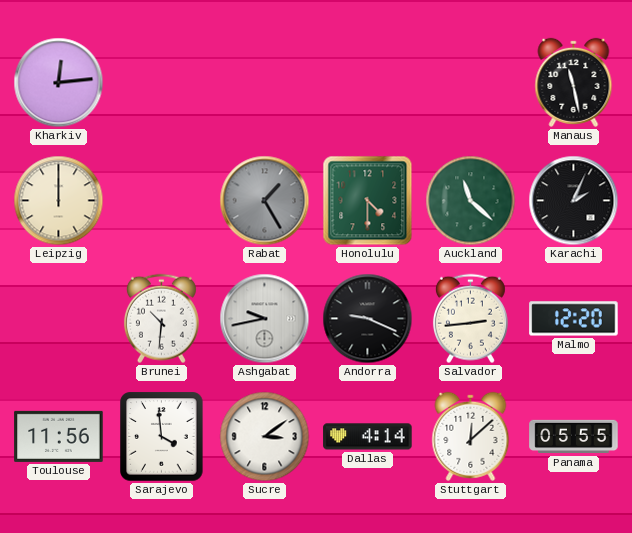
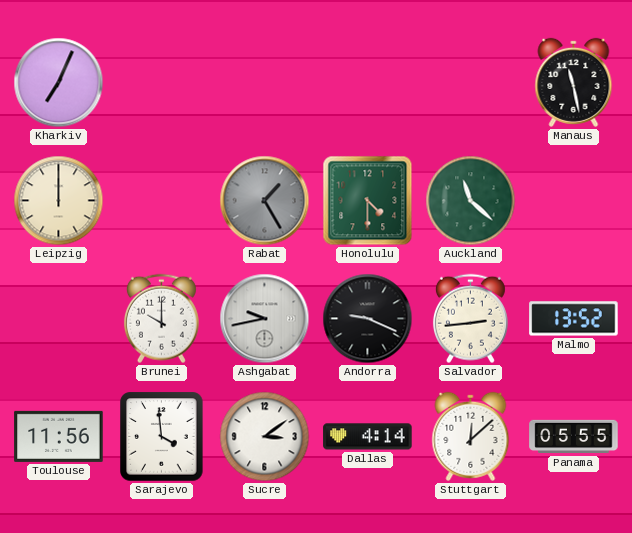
Kharkiv: 12:14 -> 7:04
Karachi: 2:04 -> none
Brunei: 10:31 -> 10:00
Malmo: 12:20 -> 13:52
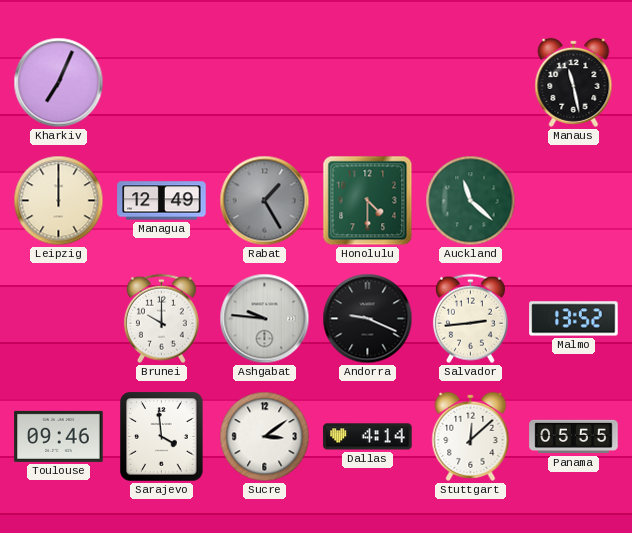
Managua: none -> 12:49
Ashgabat: 9:43 -> 9:46
Toulouse: 11:56 -> 09:46
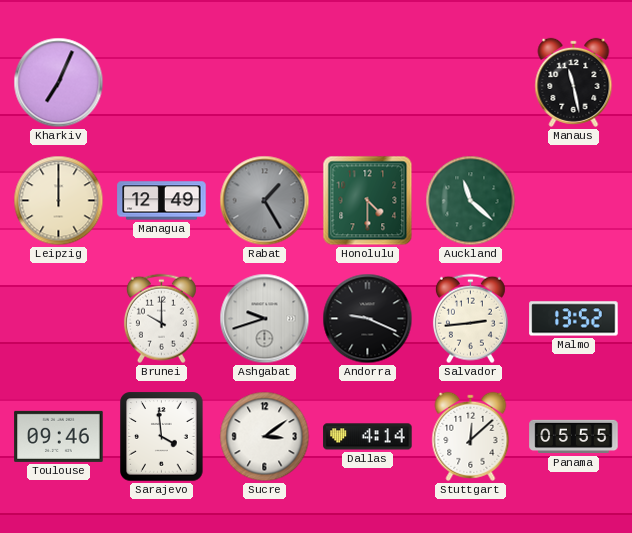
Ashgabat: 9:46 -> 9:42
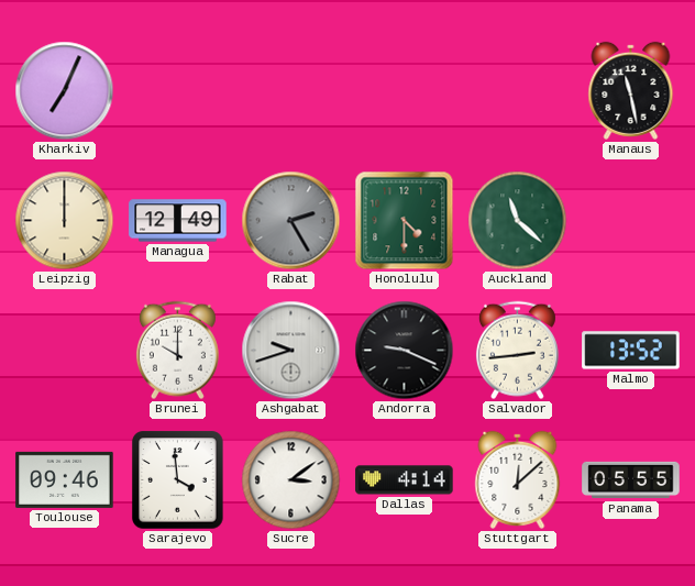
Rabat: 1:25 -> 2:25
